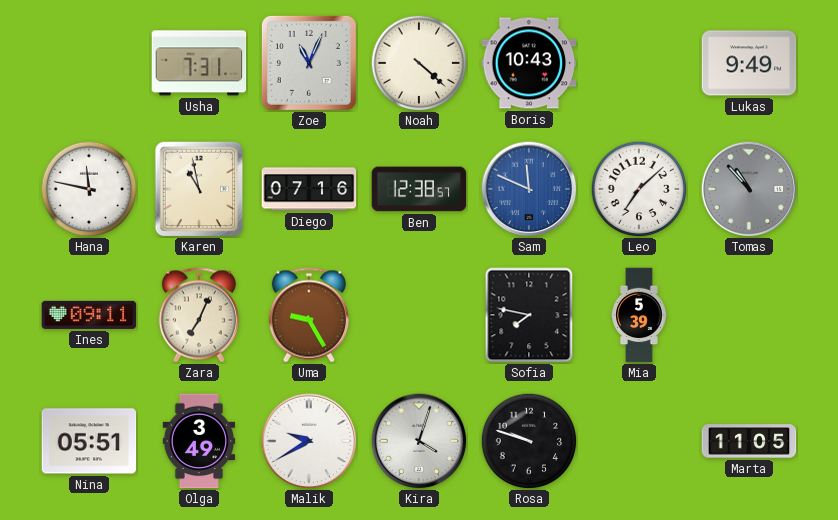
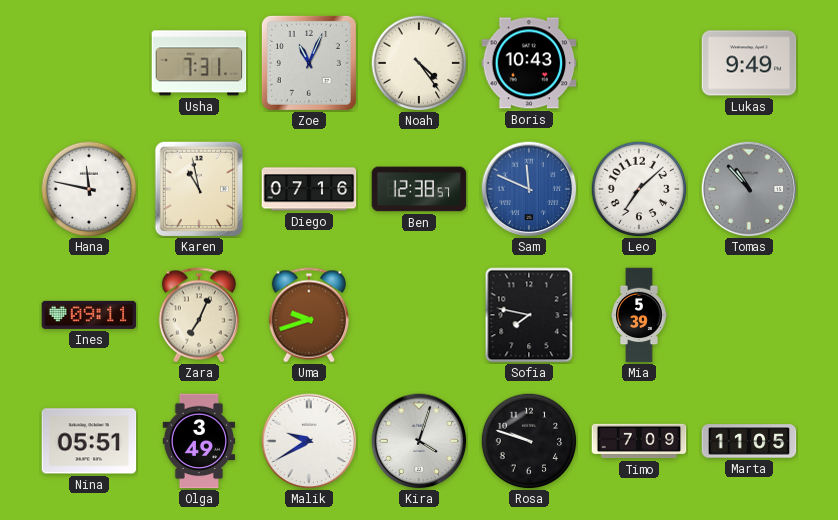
Noah: 4:22 -> 4:24
Uma: 9:25 -> 9:42
Timo: none -> 7:09
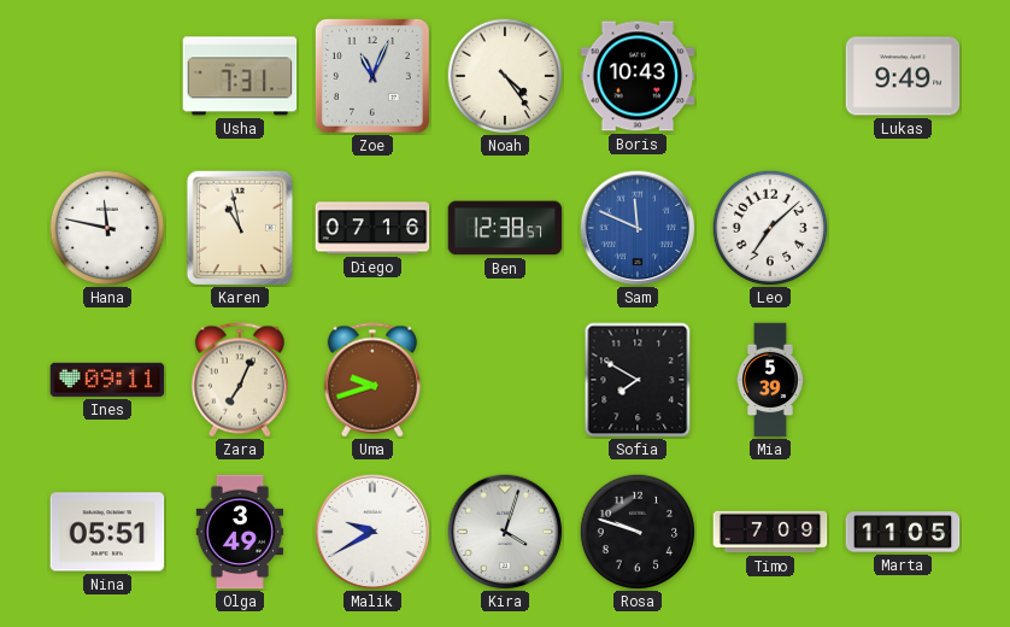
Tomas: 10:53 -> none
Sofia: 7:47 -> 7:50
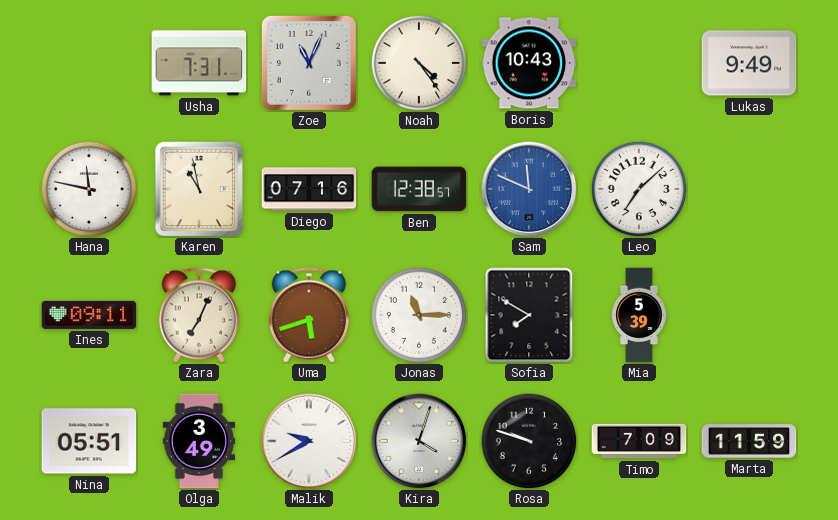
Uma: 9:42 -> 5:42
Jonas: none -> 11:15
Marta: 11:05 -> 11:59
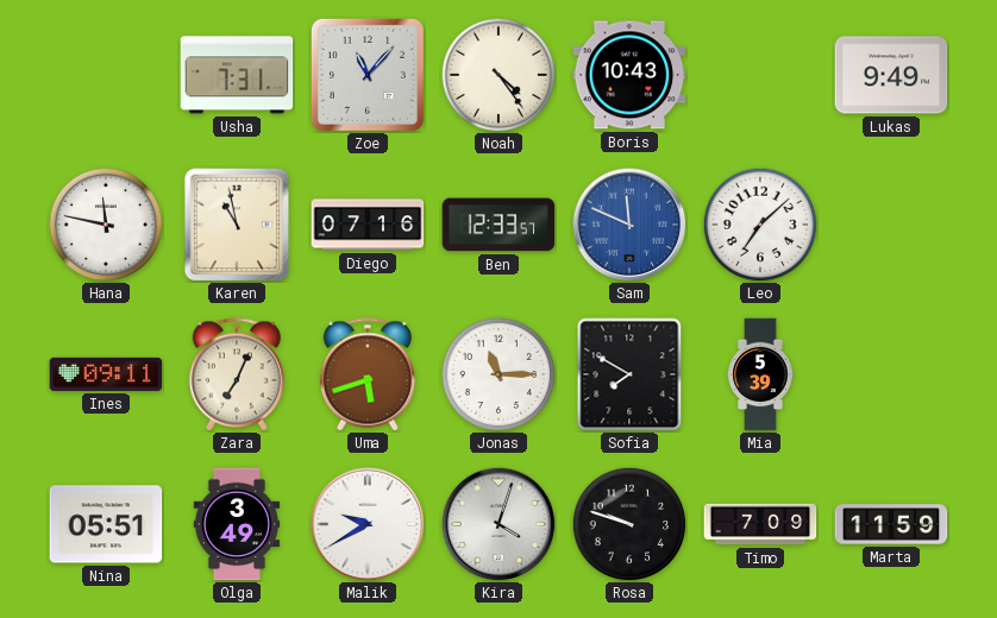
Zoe: 11:04 -> 11:07
Ben: 12:38 -> 12:33
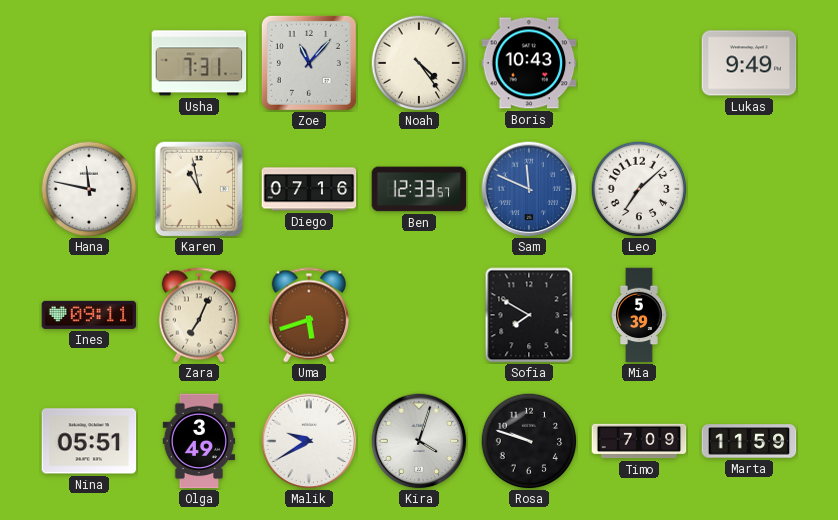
Jonas: 11:15 -> none
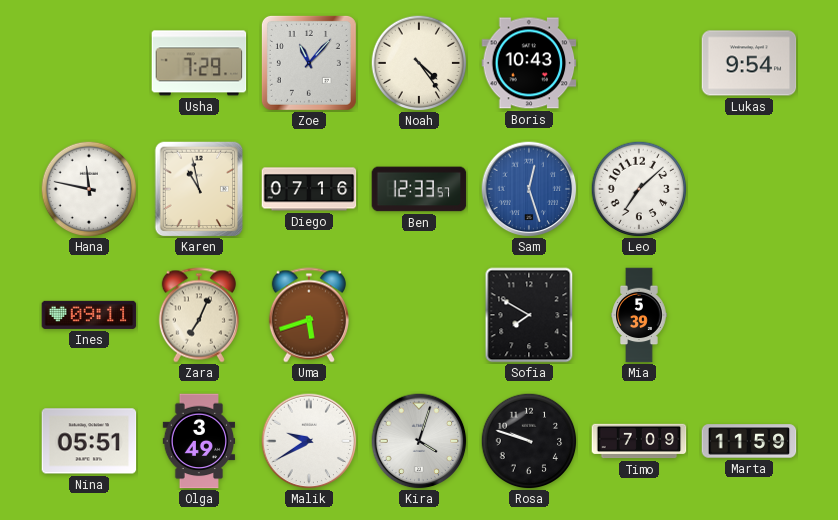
Usha: 7:31 -> 7:29
Lukas: 9:49 -> 9:54
Sam: 11:49 -> 12:27
